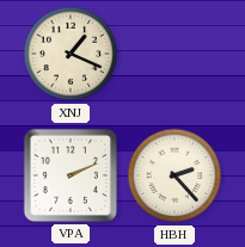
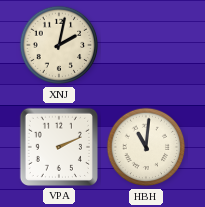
XNJ: 1:19 -> 2:02
HBH: 2:23 -> 11:01
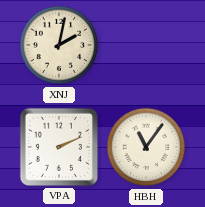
HBH: 11:01 -> 11:06
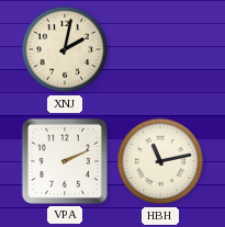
HBH: 11:06 -> 11:13
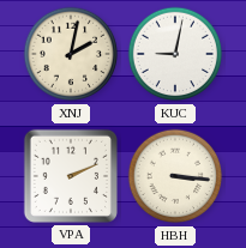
KUC: none -> 9:02
HBH: 11:13 -> 3:16
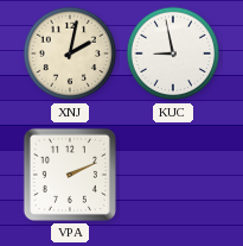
KUC: 9:02 -> 8:58
HBH: 3:16 -> none
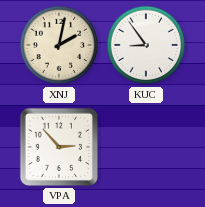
KUC: 8:58 -> 8:54
VPA: 2:11 -> 2:53
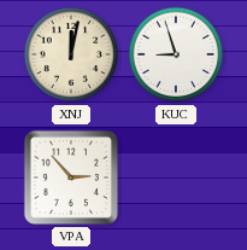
XNJ: 2:02 -> 12:02
KUC: 8:54 -> 8:57
